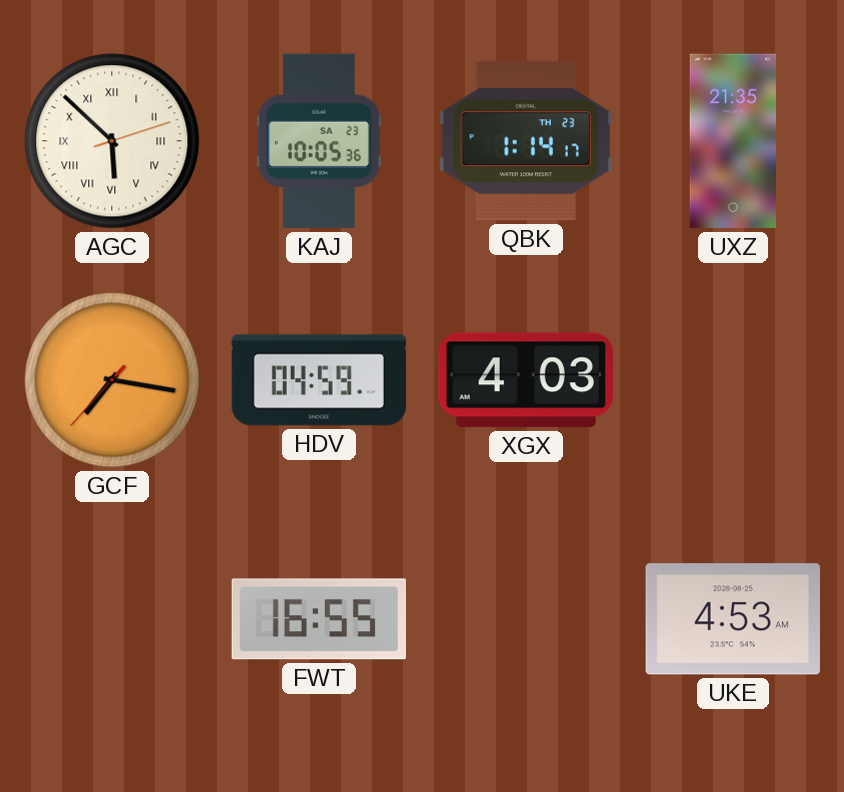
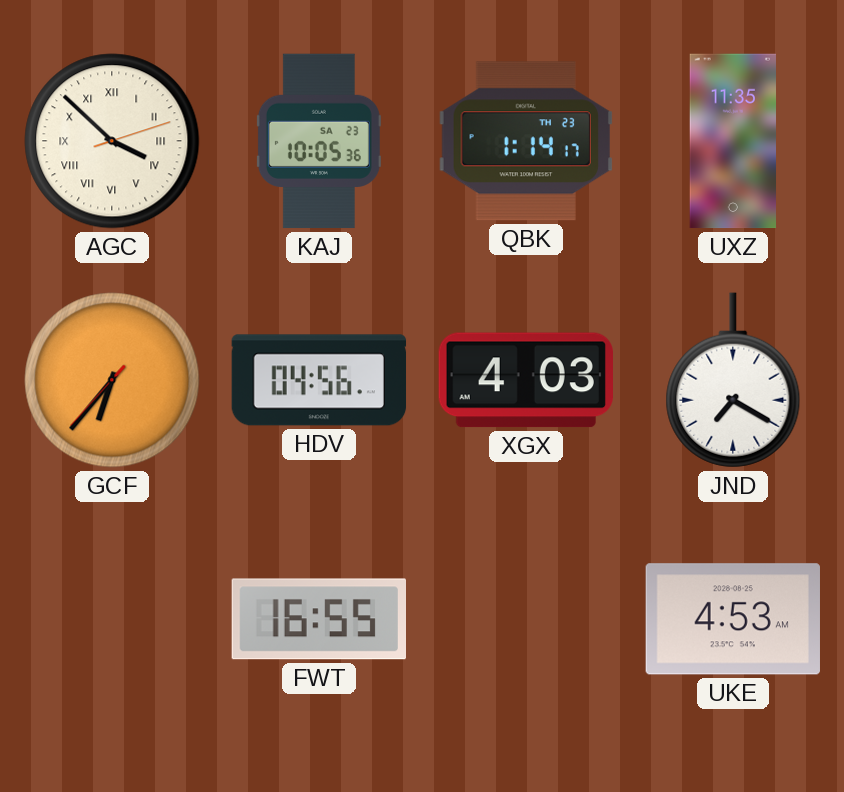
AGC: 5:52 -> 3:52
UXZ: 21:35 -> 11:35
GCF: 7:16 -> 6:36
HDV: 04:59 -> 04:56
JND: none -> 7:20
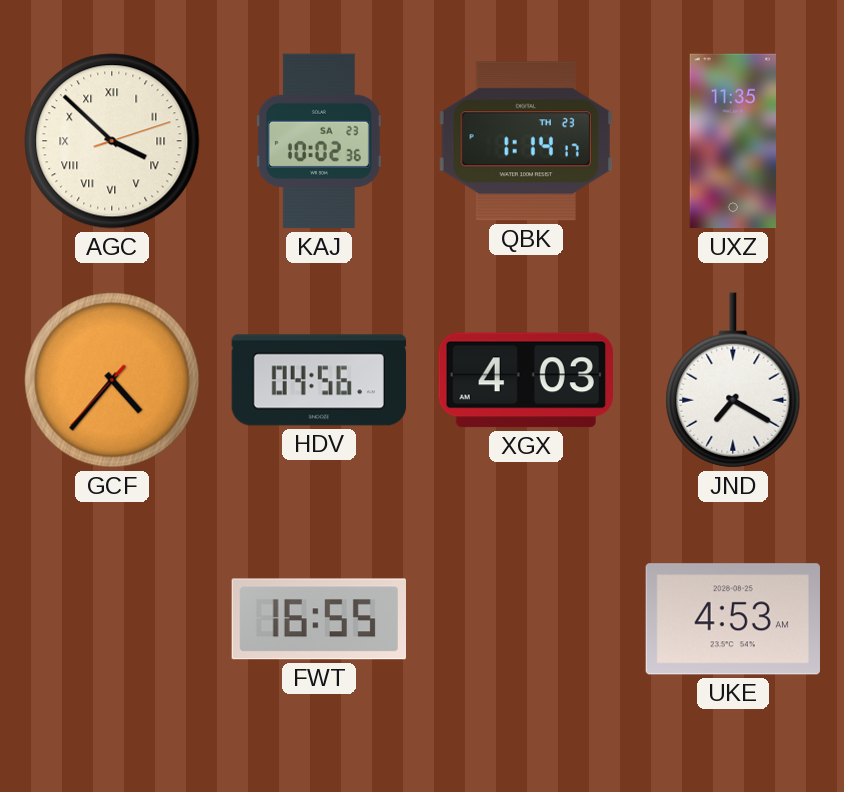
KAJ: 10:05 -> 10:02
GCF: 6:36 -> 4:36
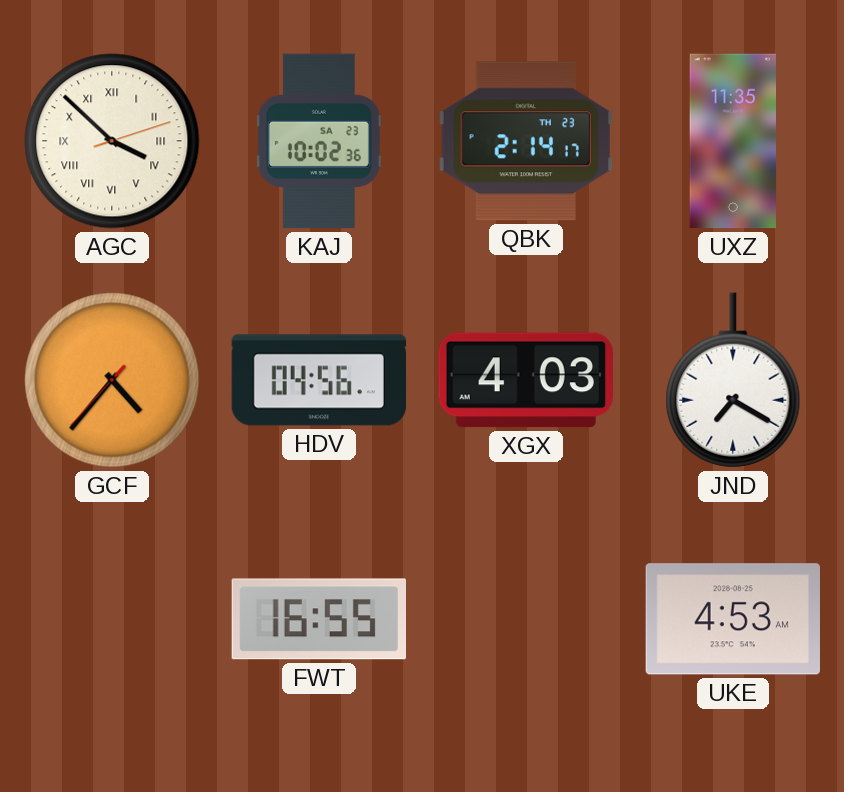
QBK: 1:14 -> 2:14
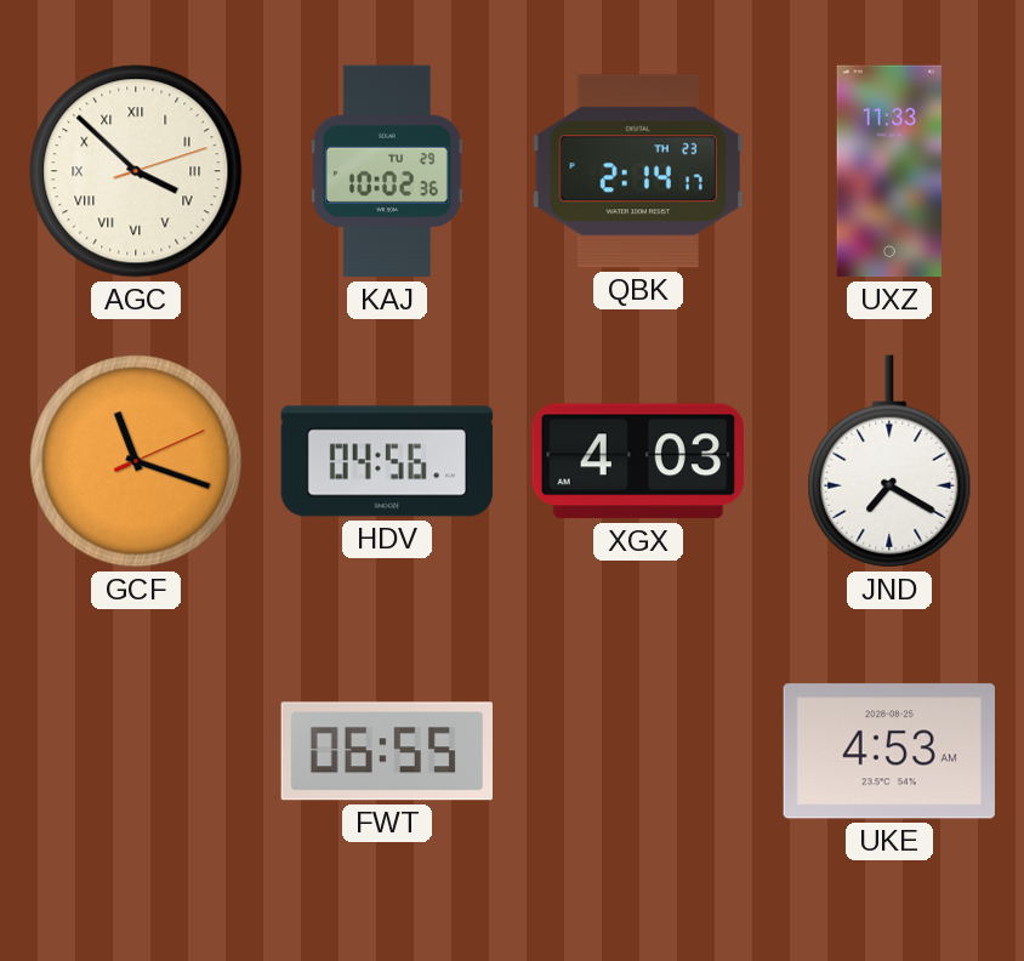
KAJ date: SA 23 -> TU 29
UXZ: 11:35 -> 11:33
GCF: 4:36 -> 11:18
FWT: 16:55 -> 06:55
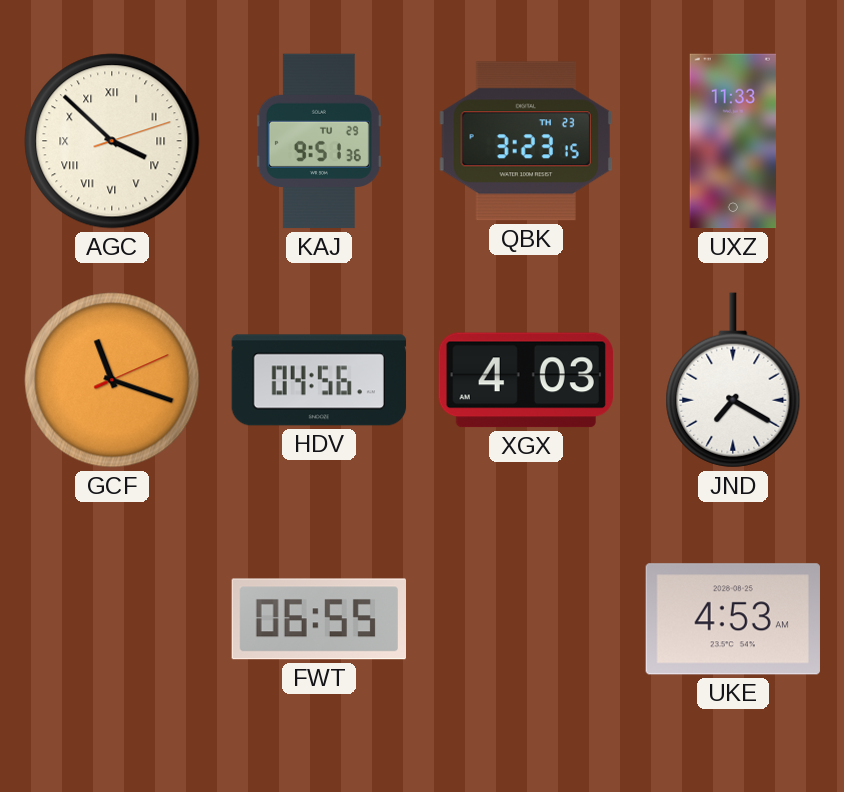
KAJ: 10:02 -> 9:51
QBK: 2:14 -> 3:23
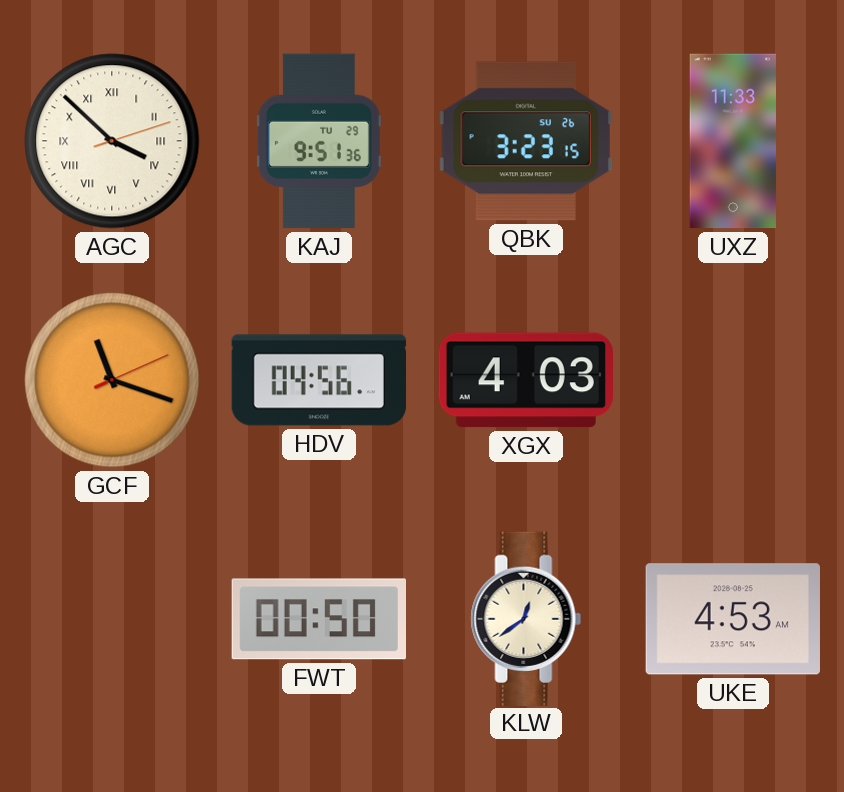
QBK date: TH 23 -> SU 26
JND: 7:20 -> none
FWT: 06:55 -> 00:50
KLW: none -> 12:39
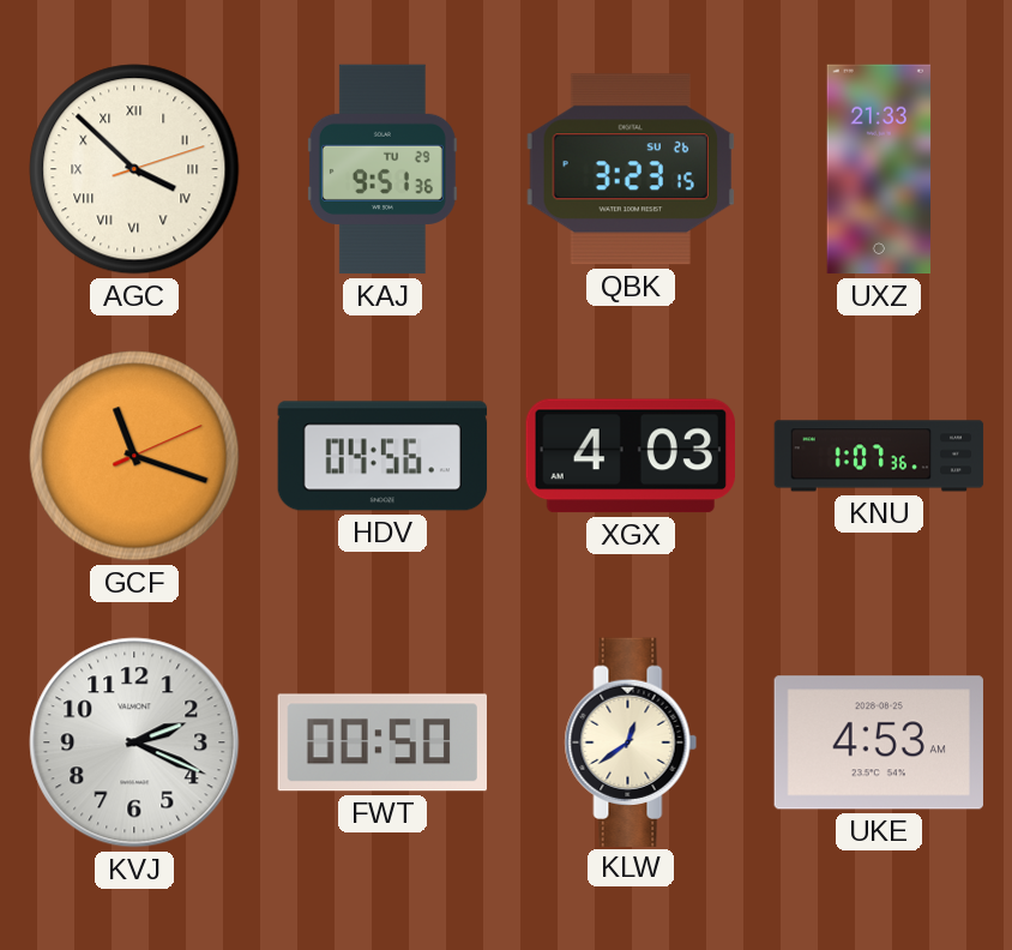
UXZ: 11:33 -> 21:33
KNU: none -> 1:07
KVJ: none -> 2:19
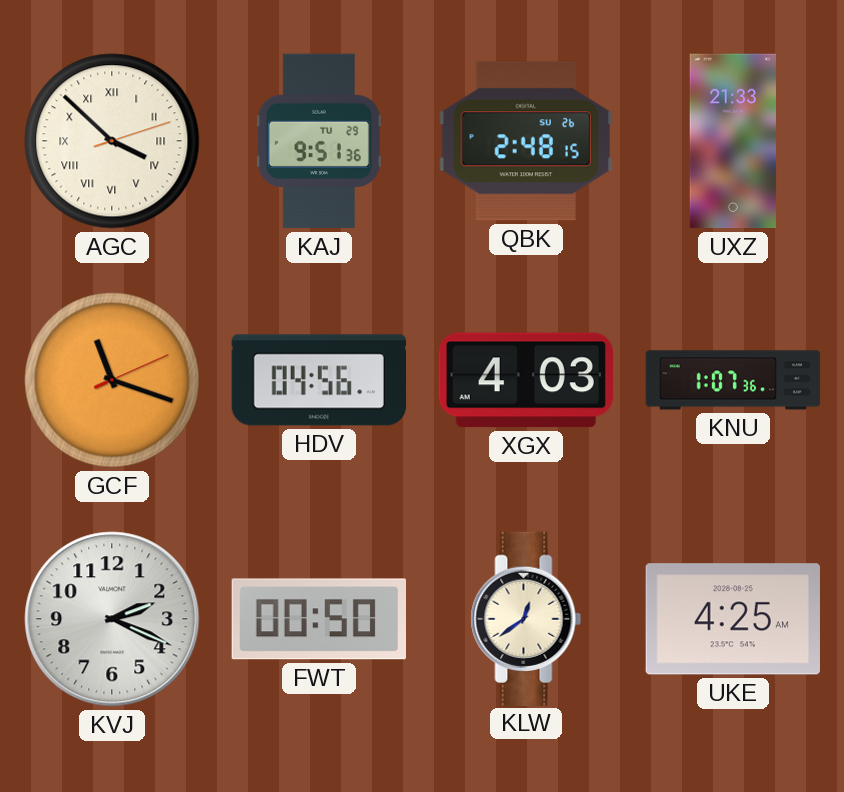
QBK: 3:23 -> 2:48
UKE: 4:53 -> 4:25
